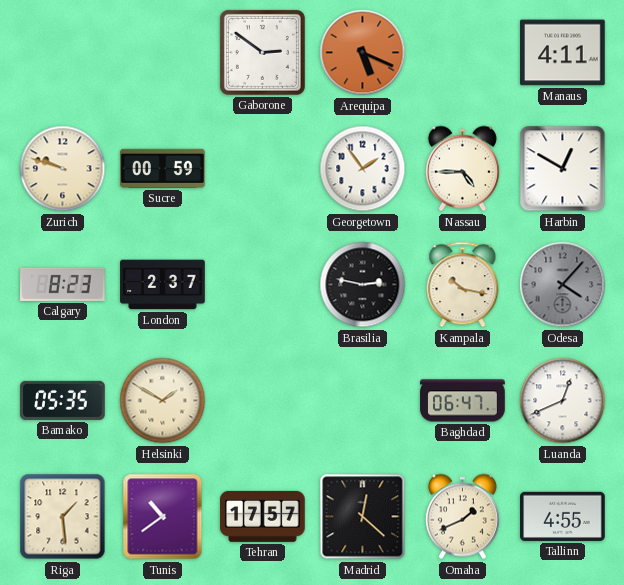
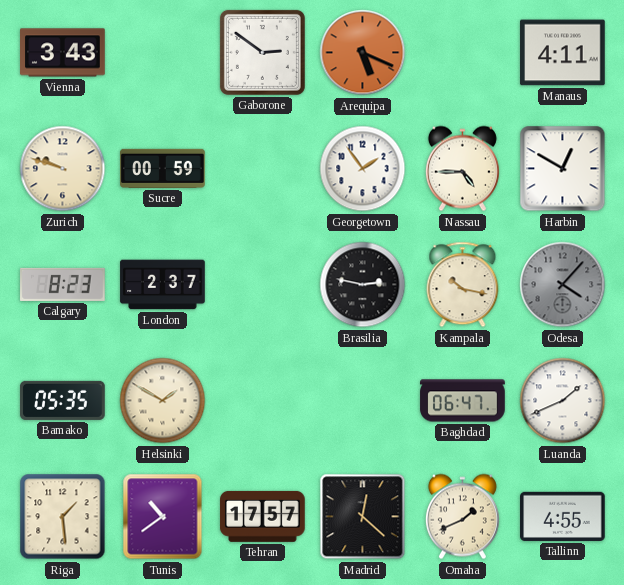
Vienna: none -> 3:43
Luanda: 12:41 -> 1:41
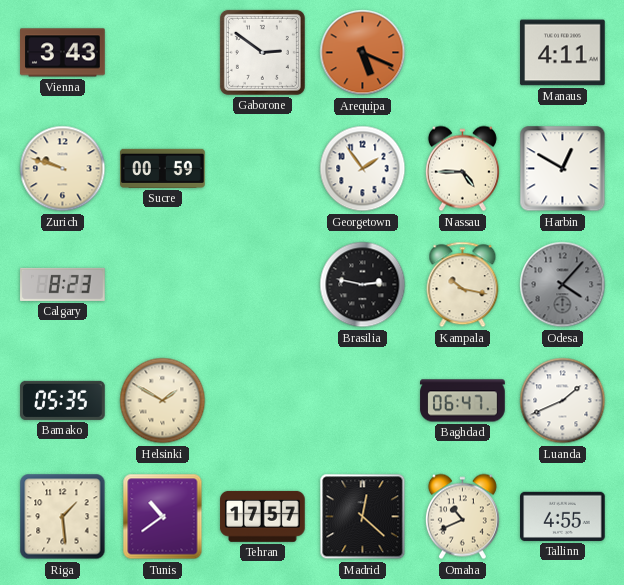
London: 2:37 -> none
Omaha: 1:41 -> 10:41
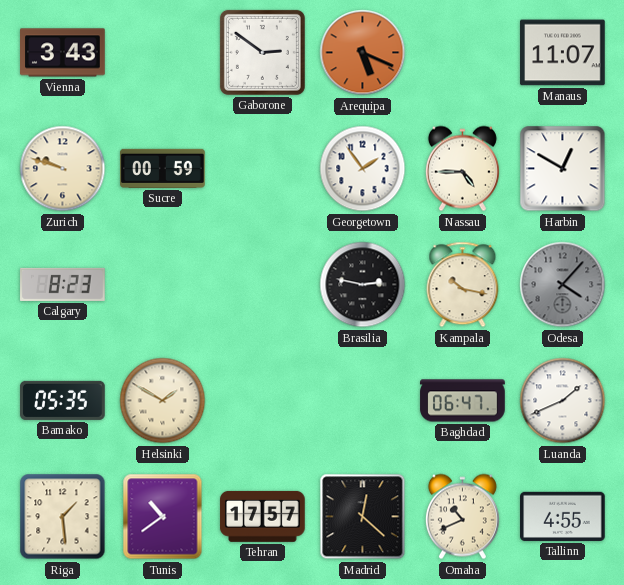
Manaus: 4:11 -> 11:07
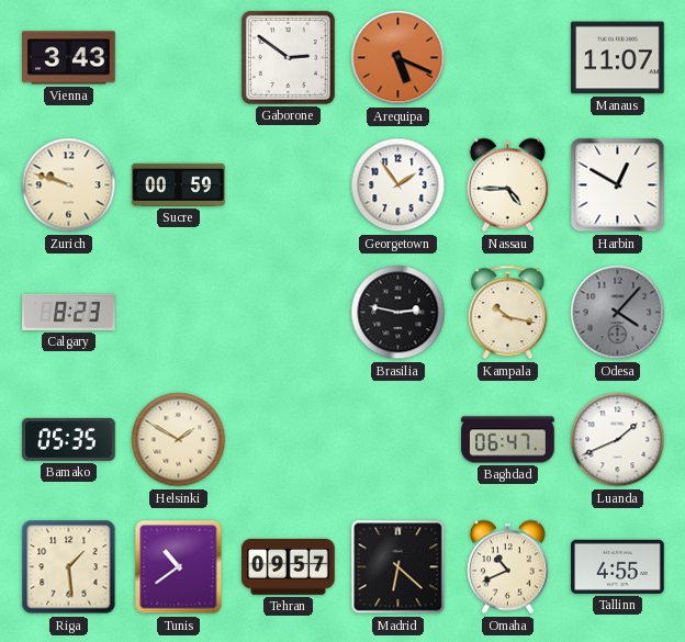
Tehran: 17:57 -> 09:57
Madrid: 12:22 -> 6:22
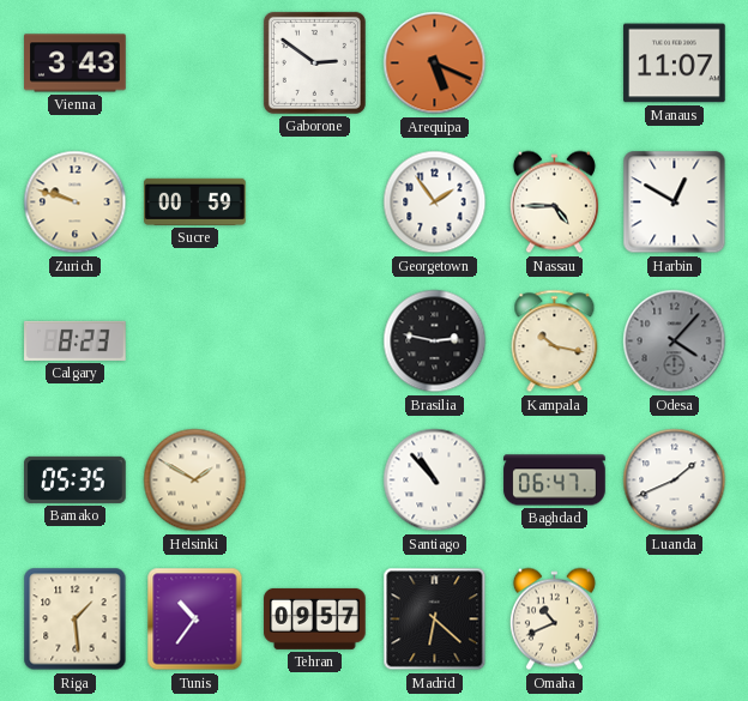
Santiago: none -> 10:53
Tunis: 10:39 -> 10:36
Tallinn: 4:55 -> none
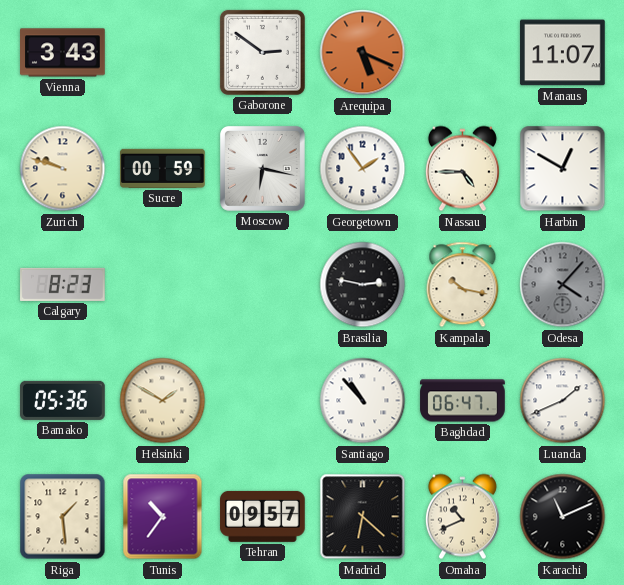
Moscow: none -> 6:17
Bamako: 05:35 -> 05:36
Karachi: none -> 11:11
